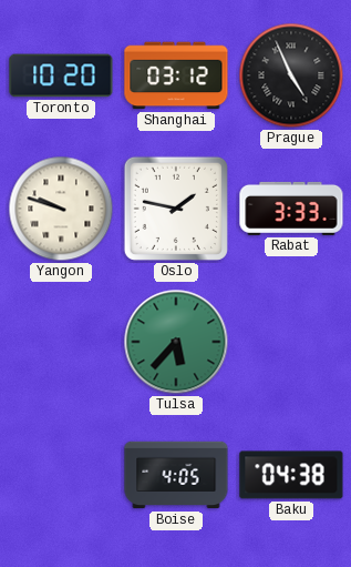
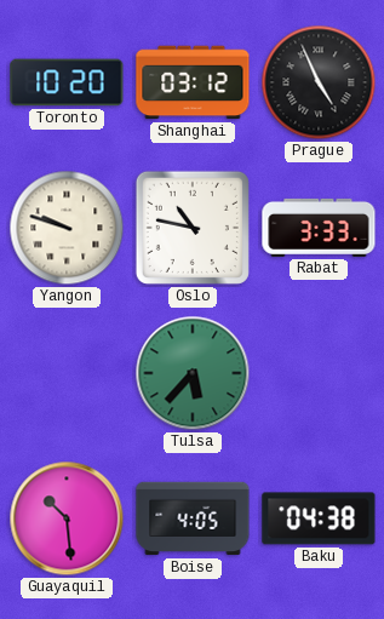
Oslo: 1:47 -> 10:47
Guayaquil: none -> 10:29
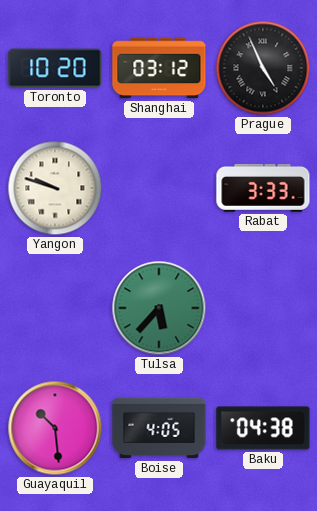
Oslo: 10:47 -> none
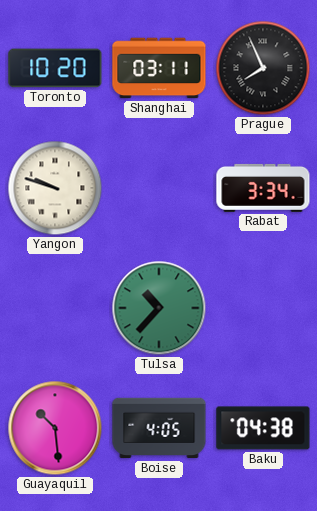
Shanghai: 03:12 -> 03:11
Prague: 4:56 -> 7:56
Rabat: 3:33 -> 3:34
Tulsa: 5:37 -> 10:37
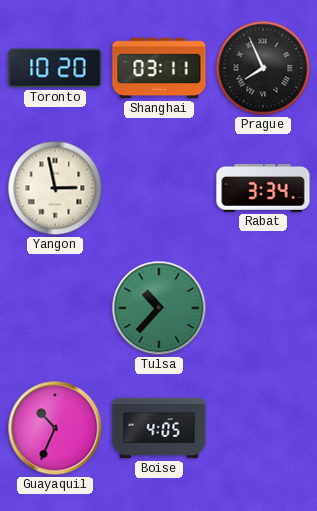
Yangon: 9:48 -> 2:58
Guayaquil: 10:29 -> 10:34
Baku: 04:38 -> none
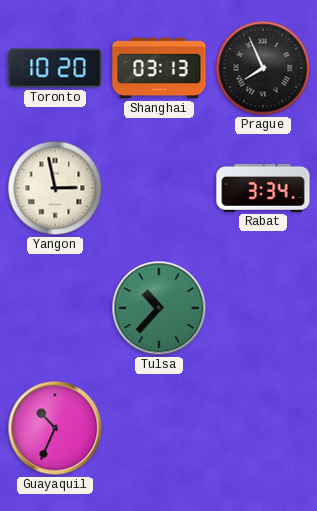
Shanghai: 03:11 -> 03:13
Boise: 4:05 -> none
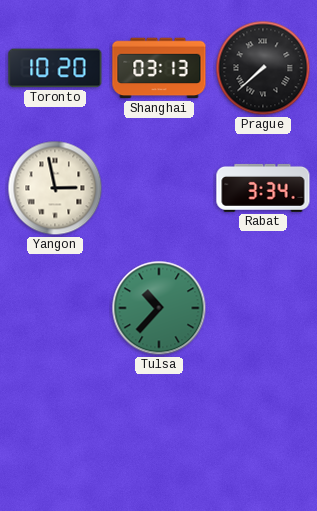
Prague: 7:56 -> 7:38
Guayaquil: 10:34 -> none
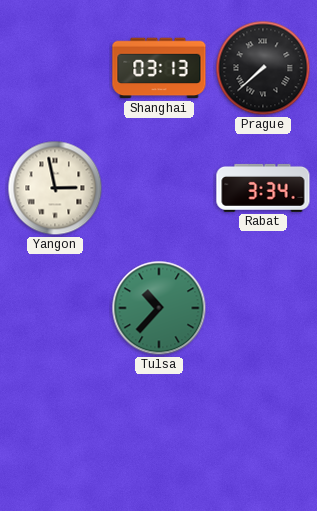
Toronto: 10:20 -> none
